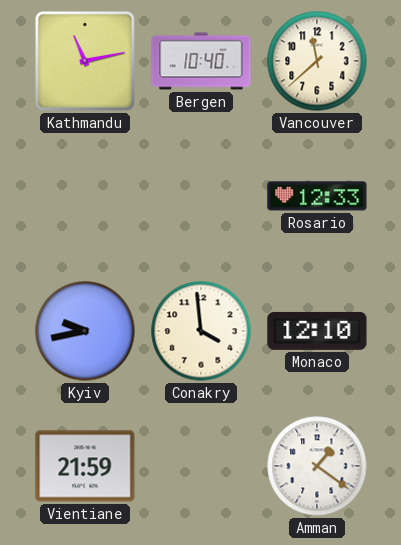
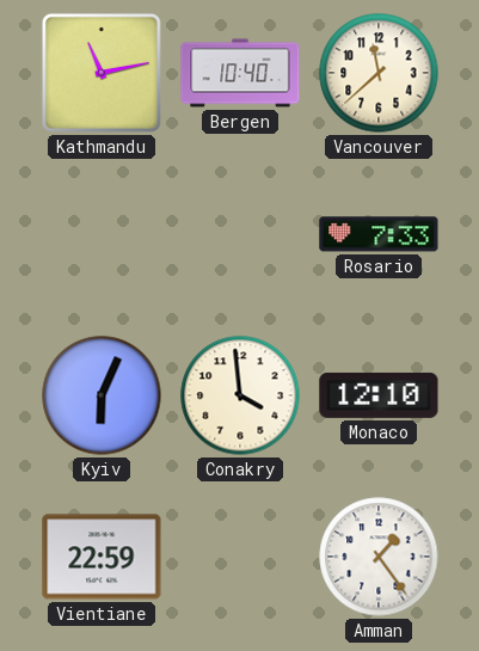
Rosario: 12:33 -> 7:33
Kyiv: 9:43 -> 6:04
Vientiane: 21:59 -> 22:59
Amman: 1:21 -> 1:24
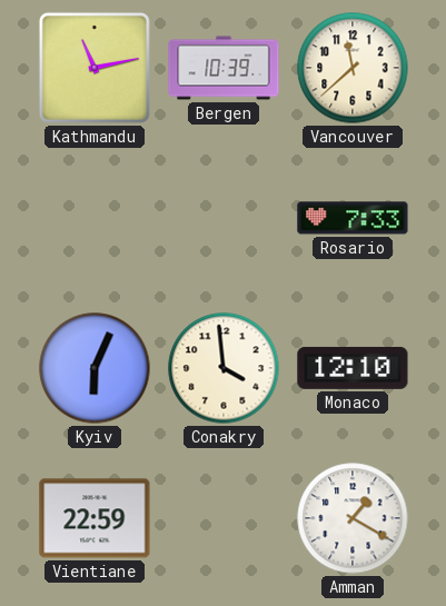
Bergen: 10:40 -> 10:39
Amman: 1:24 -> 1:20
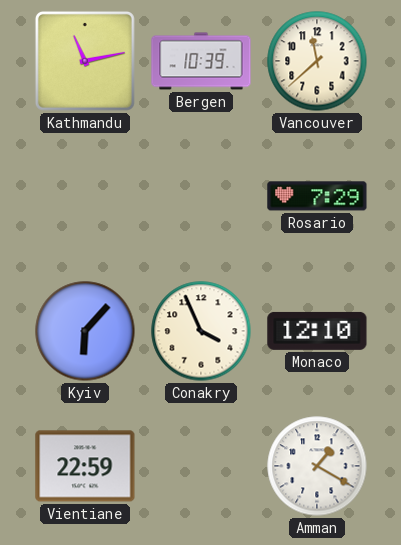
Rosario: 7:33 -> 7:29
Kyiv: 6:04 -> 6:07
Conakry: 3:59 -> 3:56
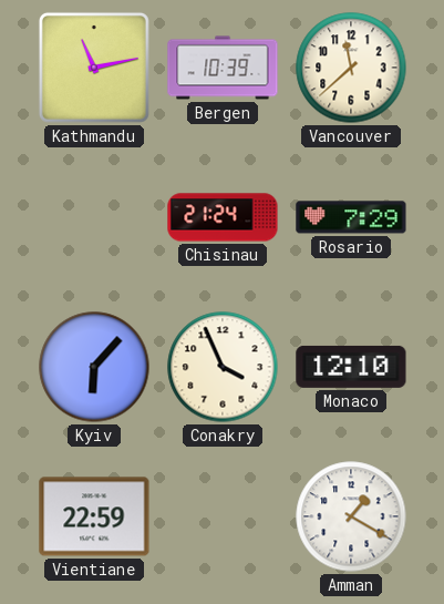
Chisinau: none -> 21:24
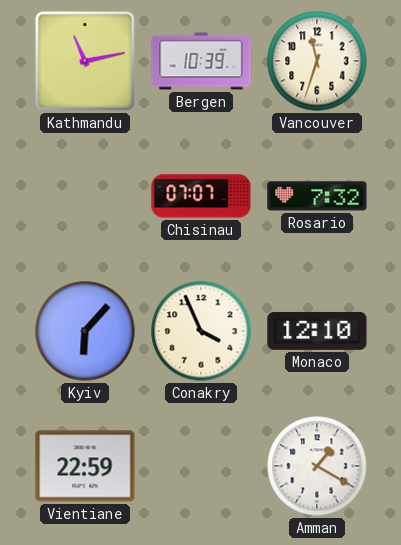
Vancouver: 11:38 -> 11:33
Chisinau: 21:24 -> 07:07
Rosario: 7:29 -> 7:32
